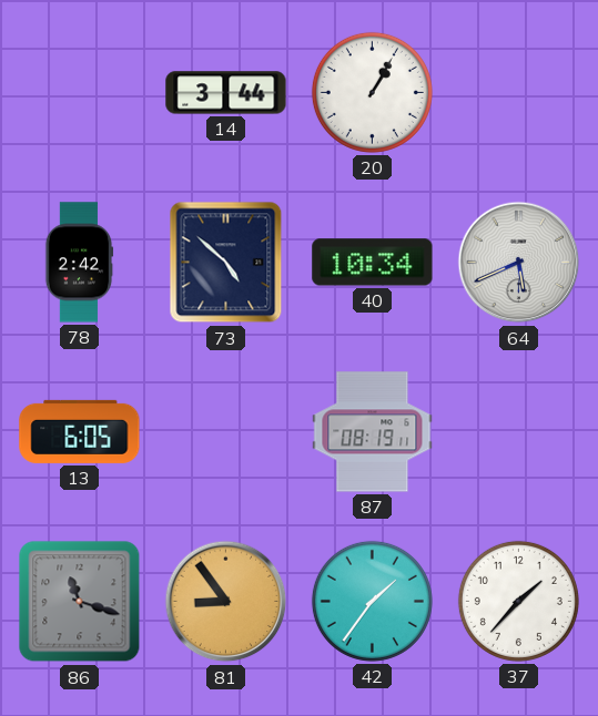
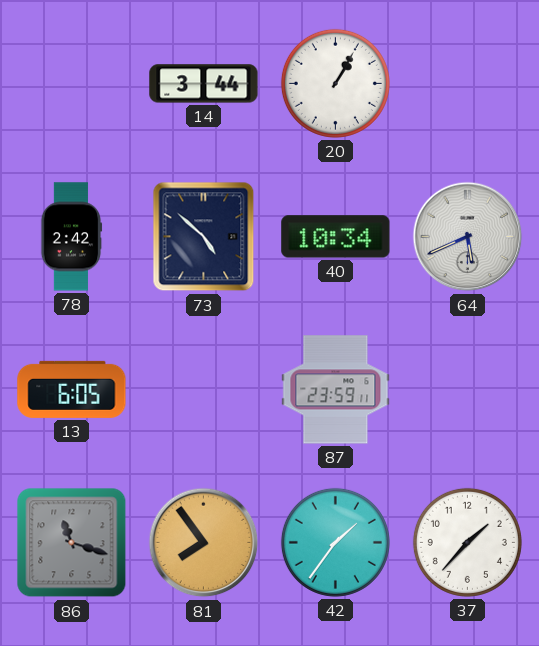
87: 08:19 -> 23:59
81: 8:54 -> 7:54
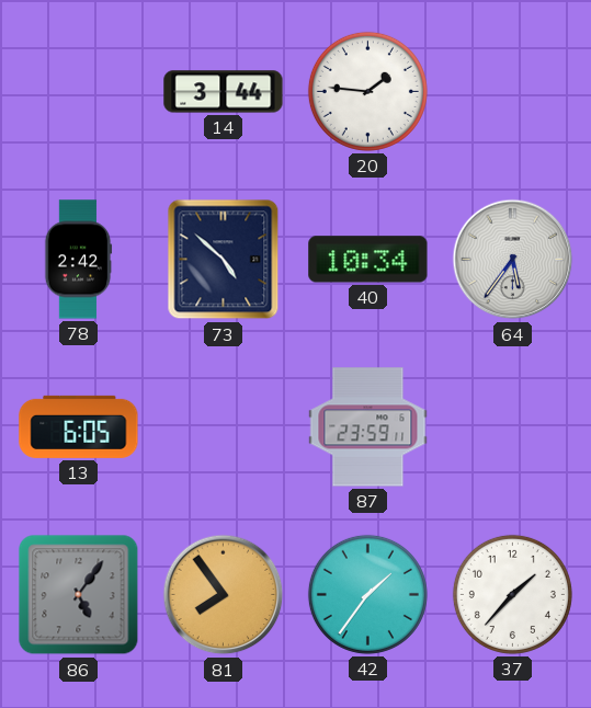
20: 1:05 -> 1:46
64: 5:41 -> 5:36
86: 11:18 -> 5:06
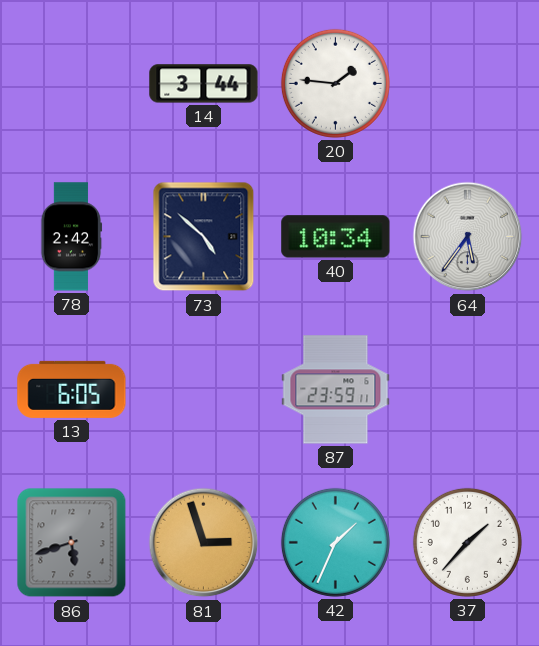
86: 5:06 -> 5:42
81: 7:54 -> 2:57
42: 1:36 -> 1:34
